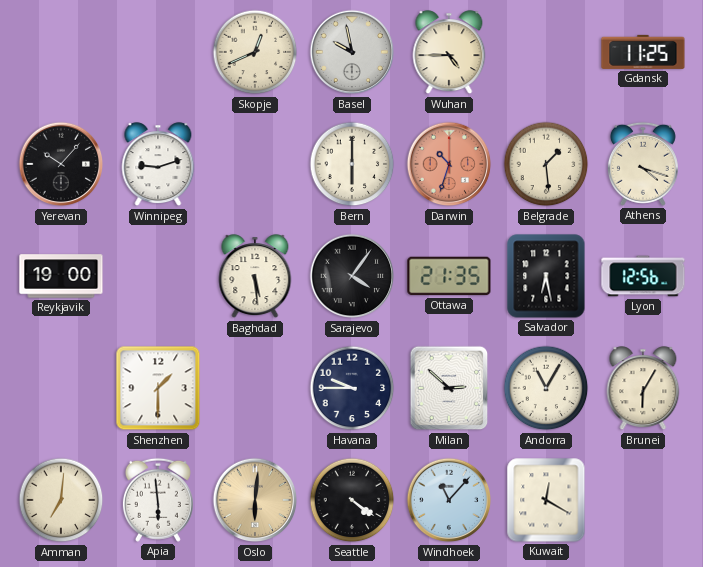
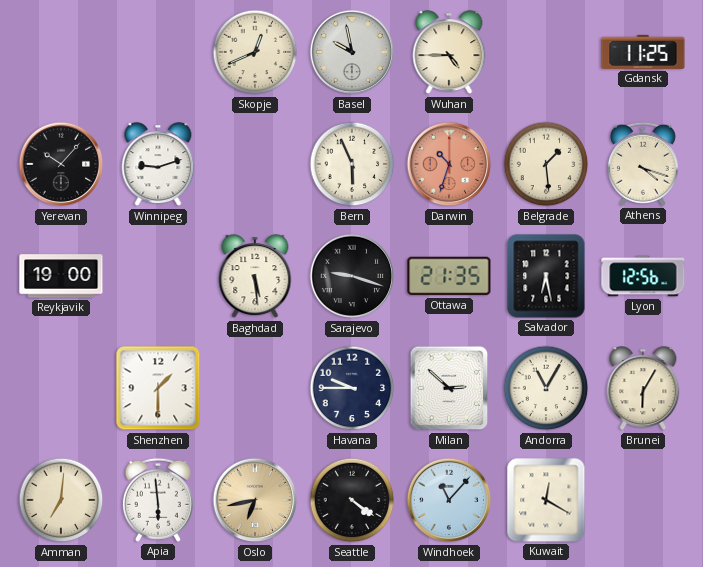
Bern: 6:00 -> 5:56
Sarajevo: 4:06 -> 9:18
Oslo: 6:01 -> 6:43
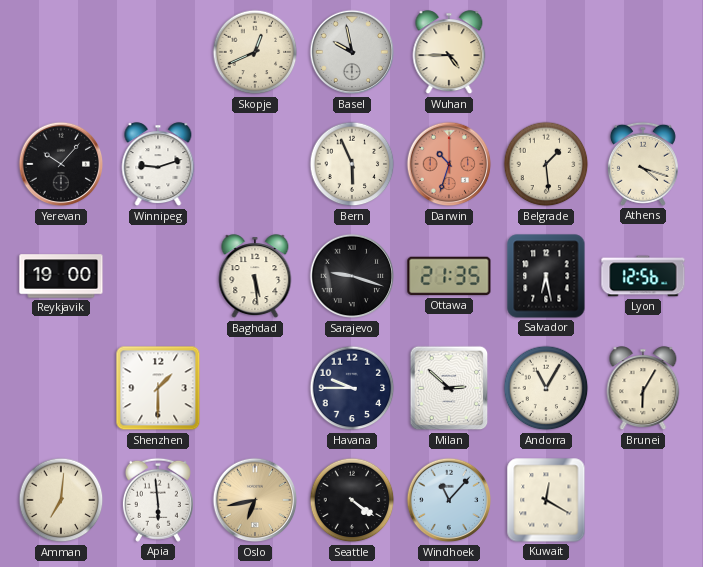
Gdansk: 11:25 -> none
